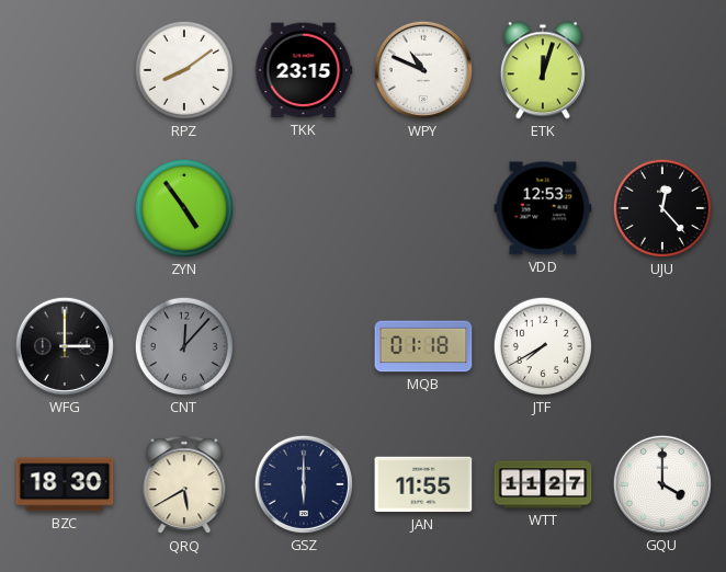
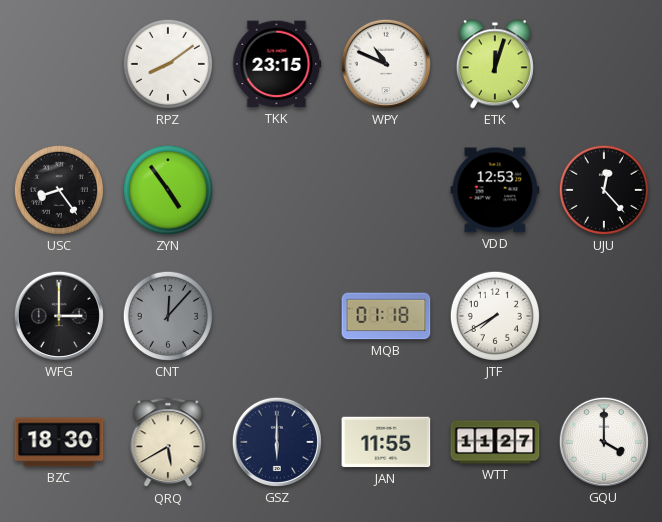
USC: none -> 8:24
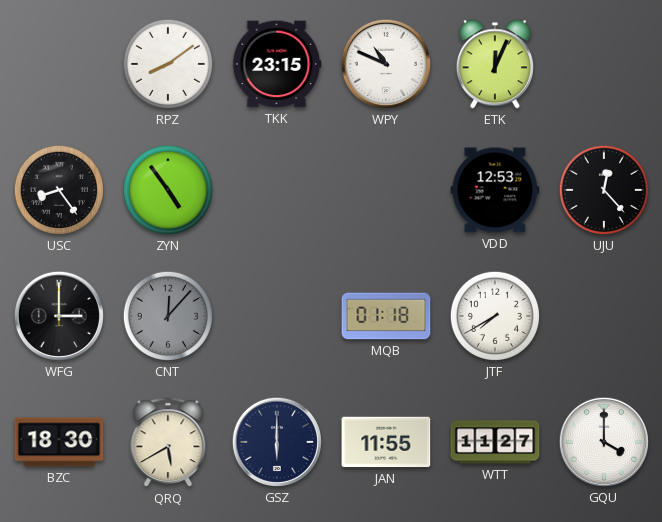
ETK: 12:03 -> 12:04
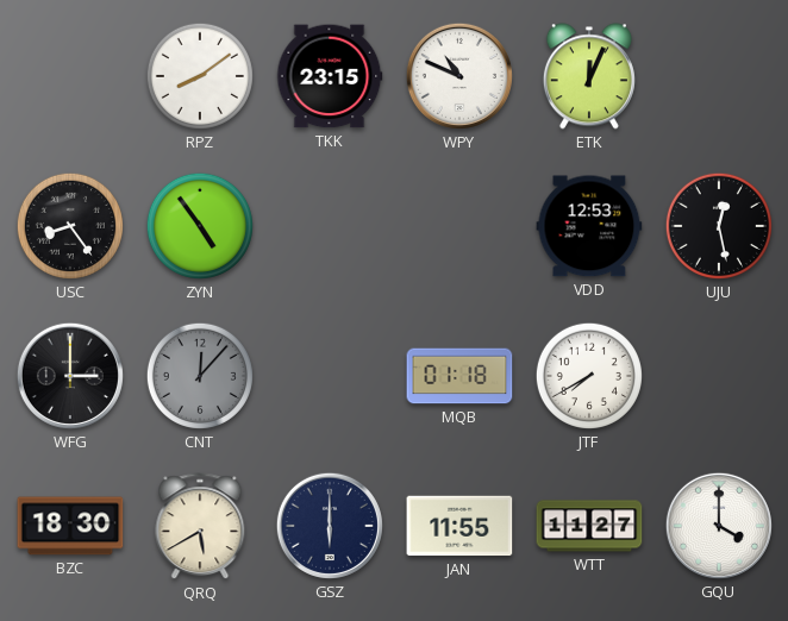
UJU: 12:23 -> 12:28
